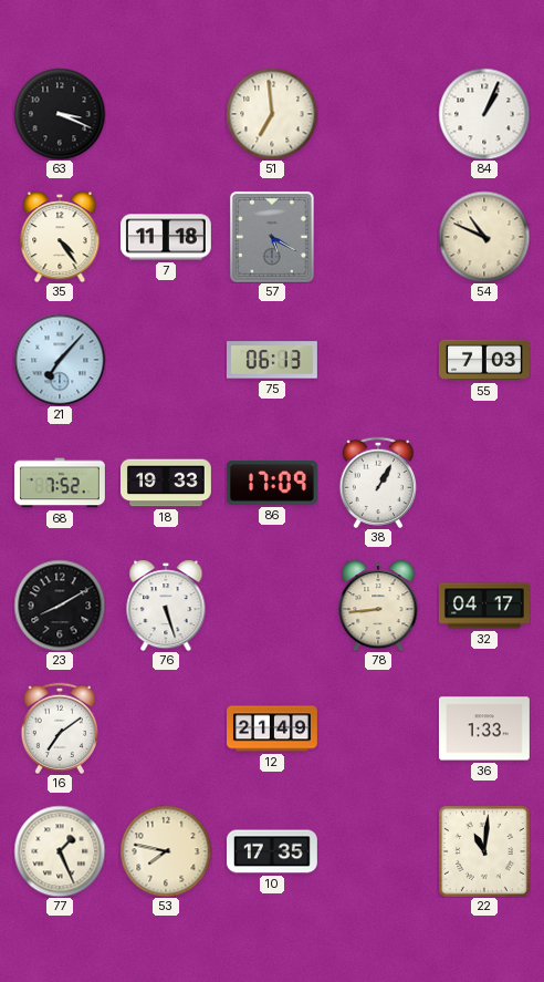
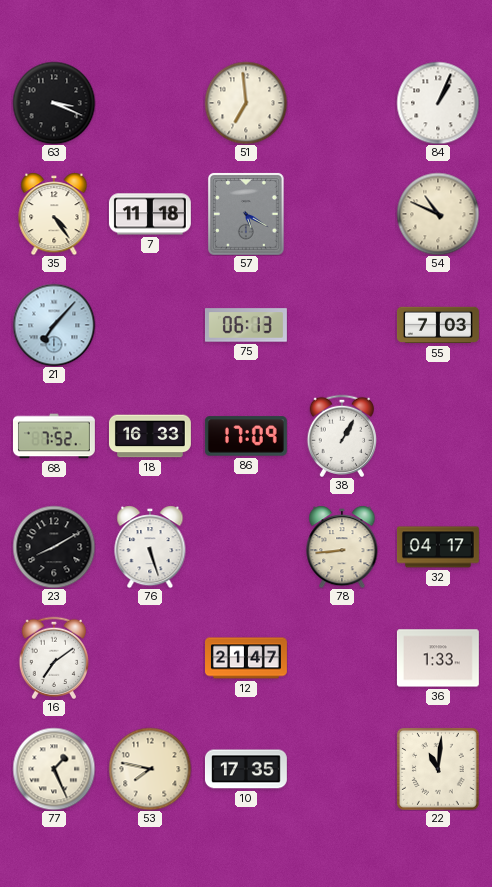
18: 19:33 -> 16:33
12: 21:49 -> 21:47
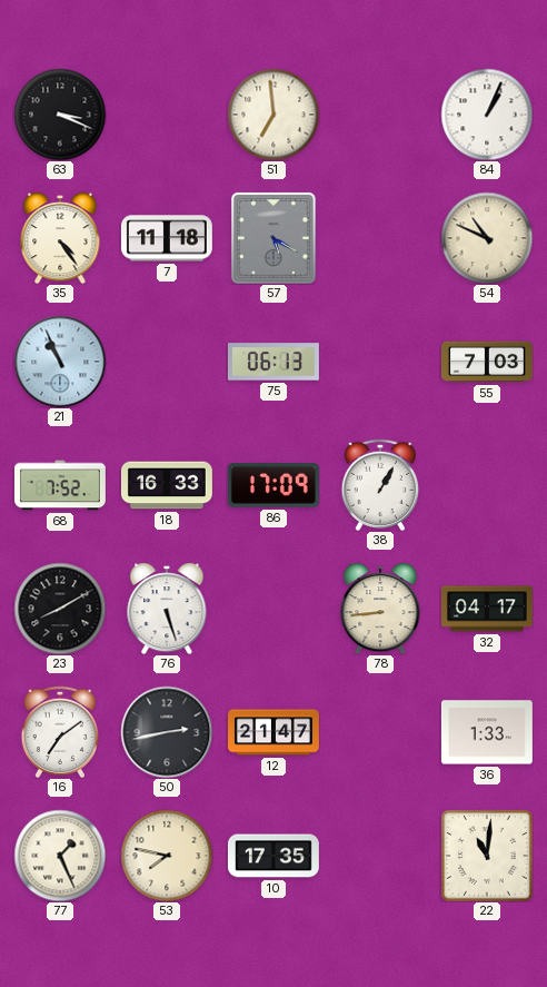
21: 7:07 -> 10:56
50: none -> 2:43
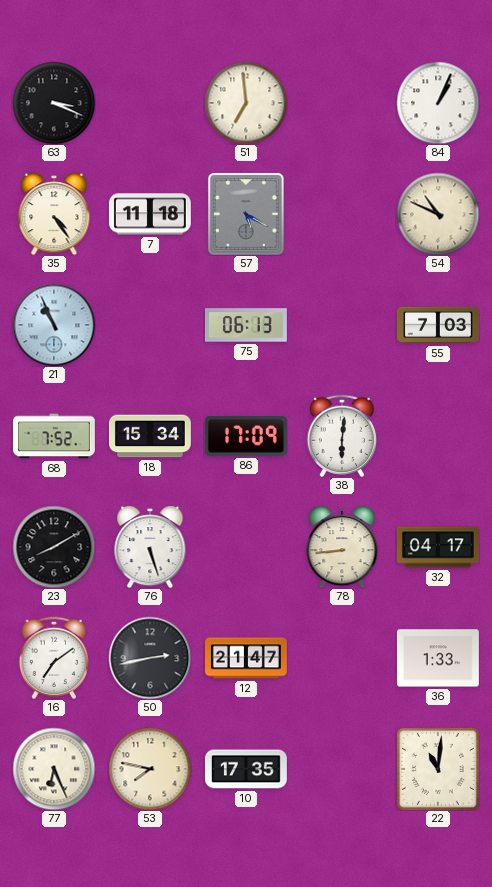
18: 16:33 -> 15:34
38: 1:05 -> 6:01
77: 1:26 -> 6:26
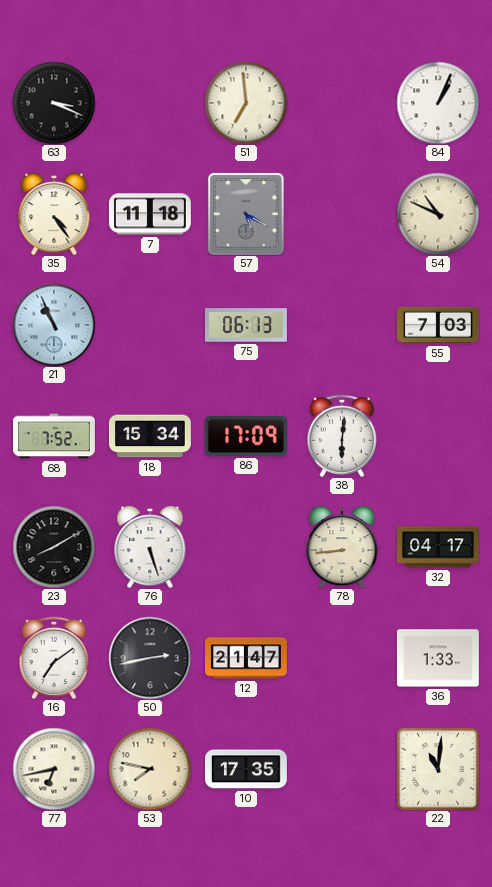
77: 6:26 -> 6:43
